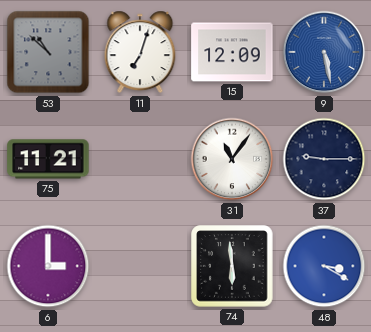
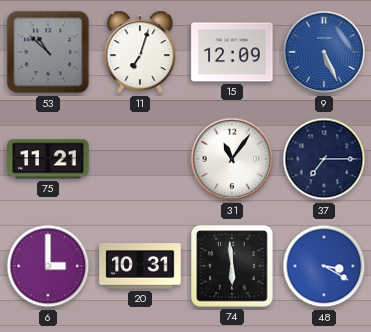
9: 5:28 -> 5:26
37: 9:15 -> 7:15
20: none -> 10:31
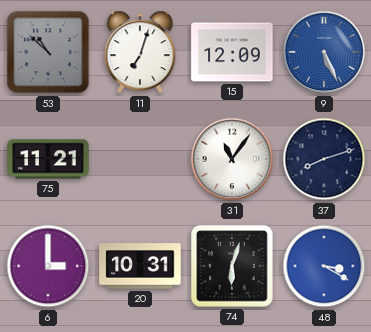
37: 7:15 -> 8:12
74: 5:59 -> 6:03
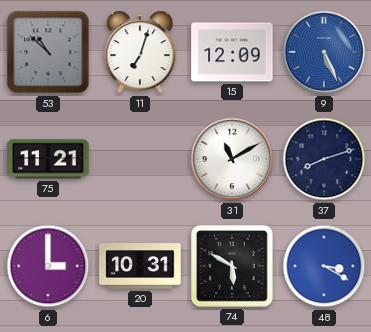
31: 11:06 -> 11:10
74: 6:03 -> 5:50
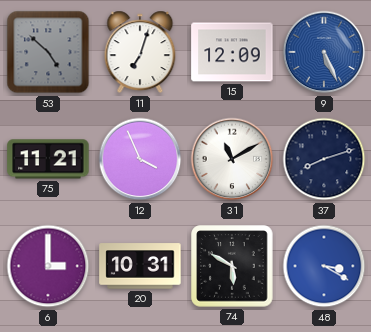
53: 10:52 -> 4:52
12: none -> 3:56
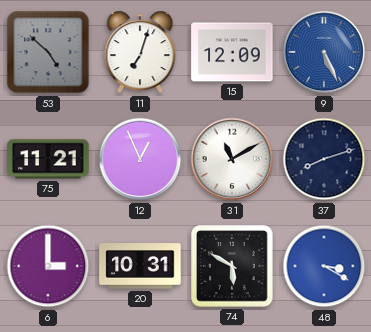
12: 3:56 -> 12:56
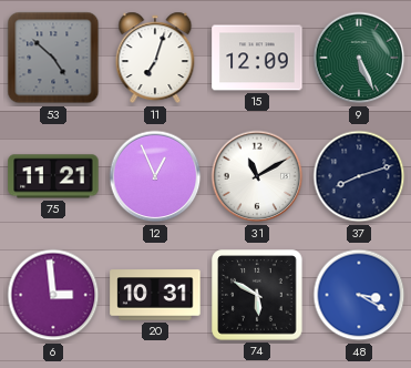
9 dial: blue -> green
6: 3:00 -> 2:59
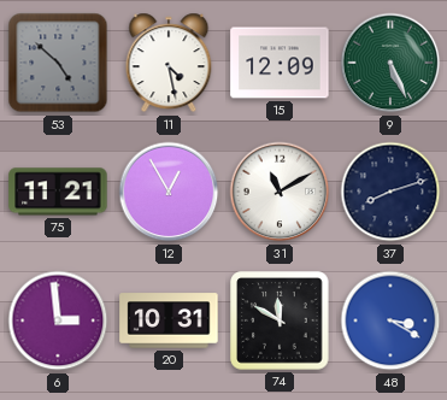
11: 7:03 -> 4:28
12: 12:56 -> 12:55
74: 5:50 -> 11:50
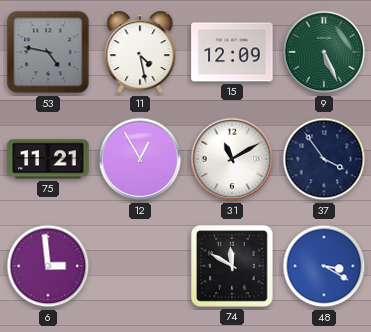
53: 4:52 -> 4:47
37: 8:12 -> 3:54
20: 10:31 -> none
